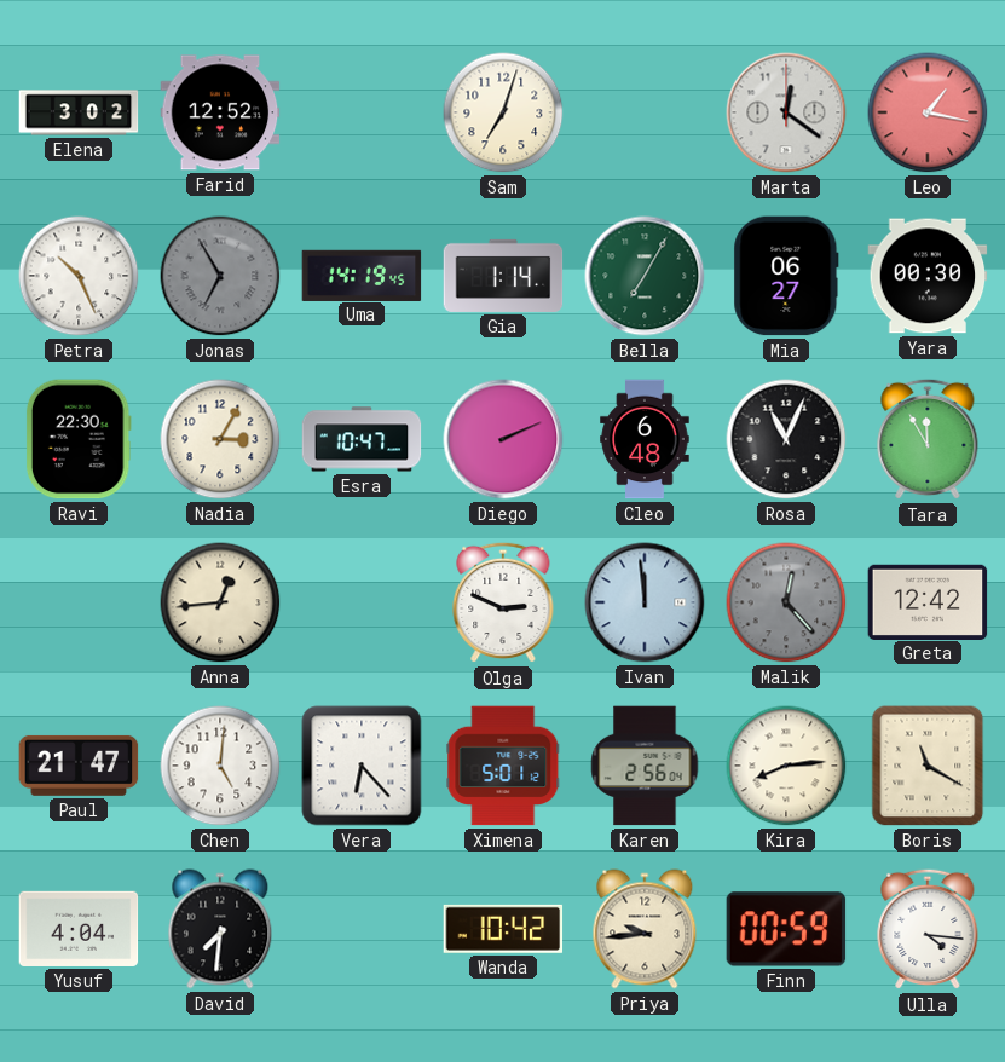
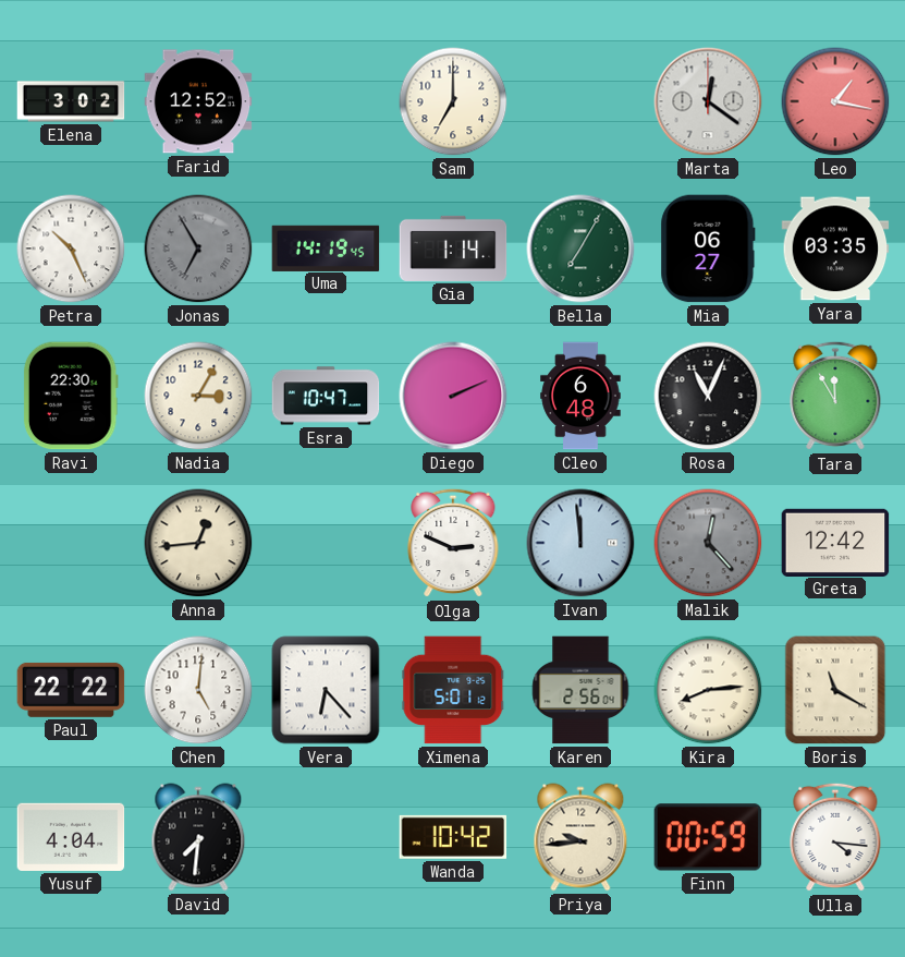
Sam: 7:03 -> 7:00
Yara: 00:30 -> 03:35
Paul: 21:47 -> 22:22
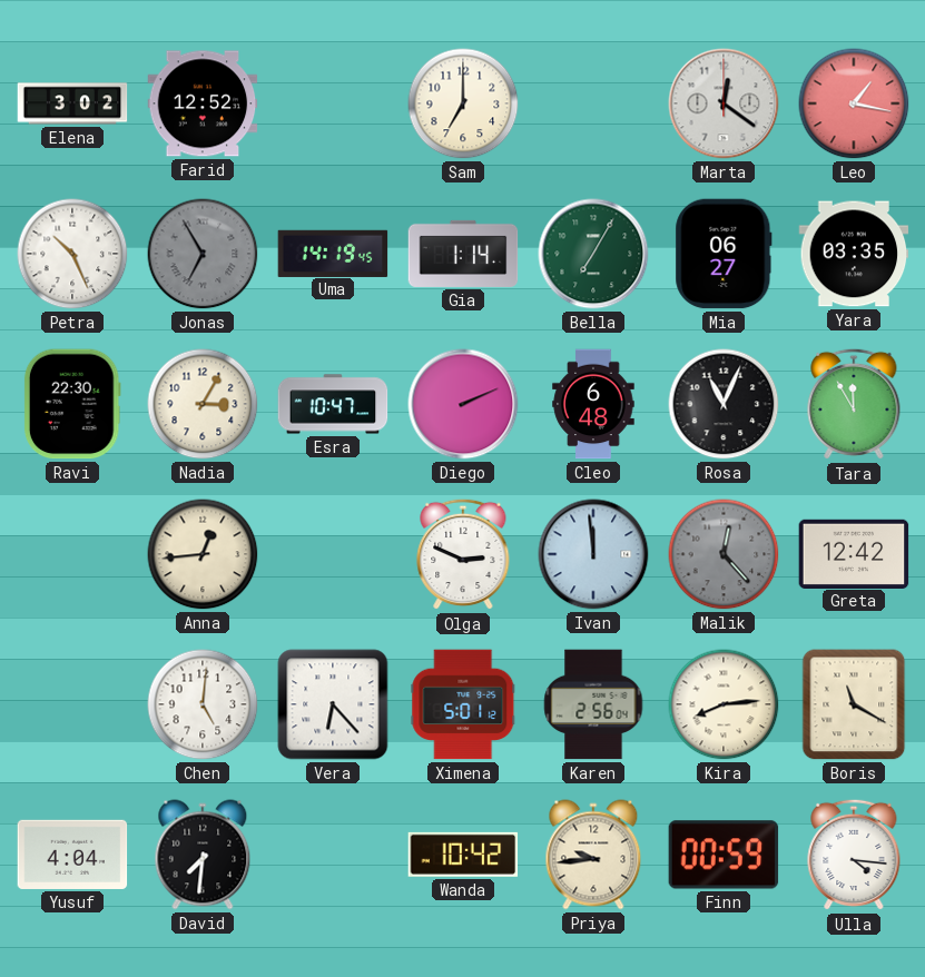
Paul: 22:22 -> none
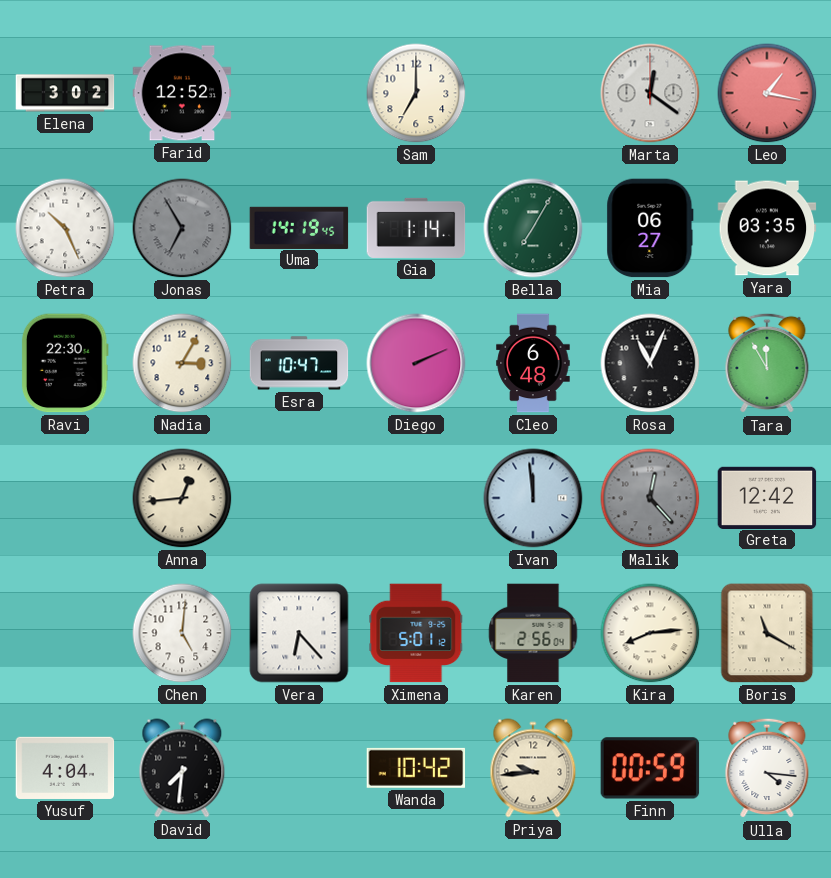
Olga: 2:49 -> none
